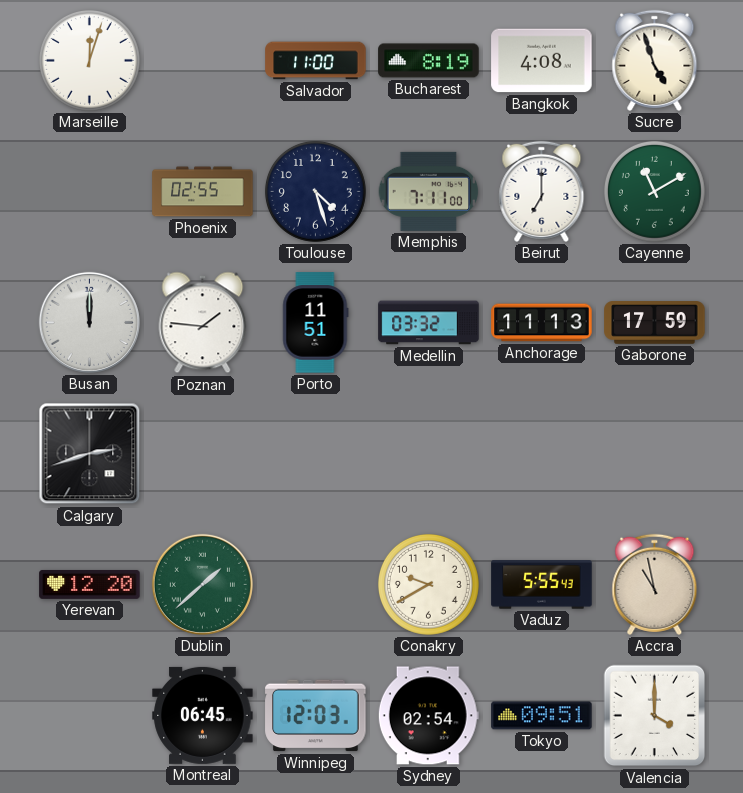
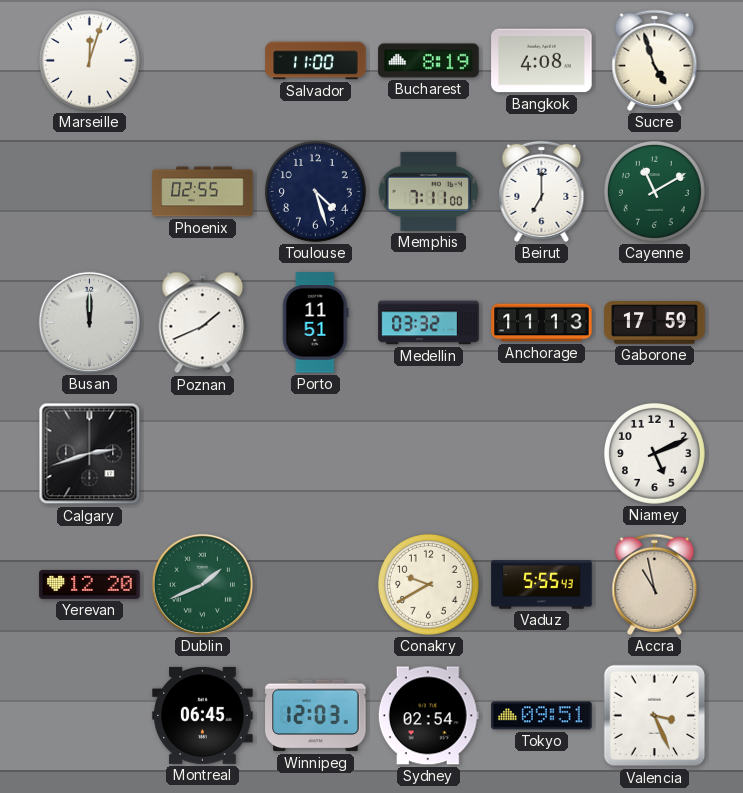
Poznan: 1:46 -> 1:41
Niamey: none -> 5:11
Dublin: 1:38 -> 1:41
Valencia: 4:00 -> 3:26
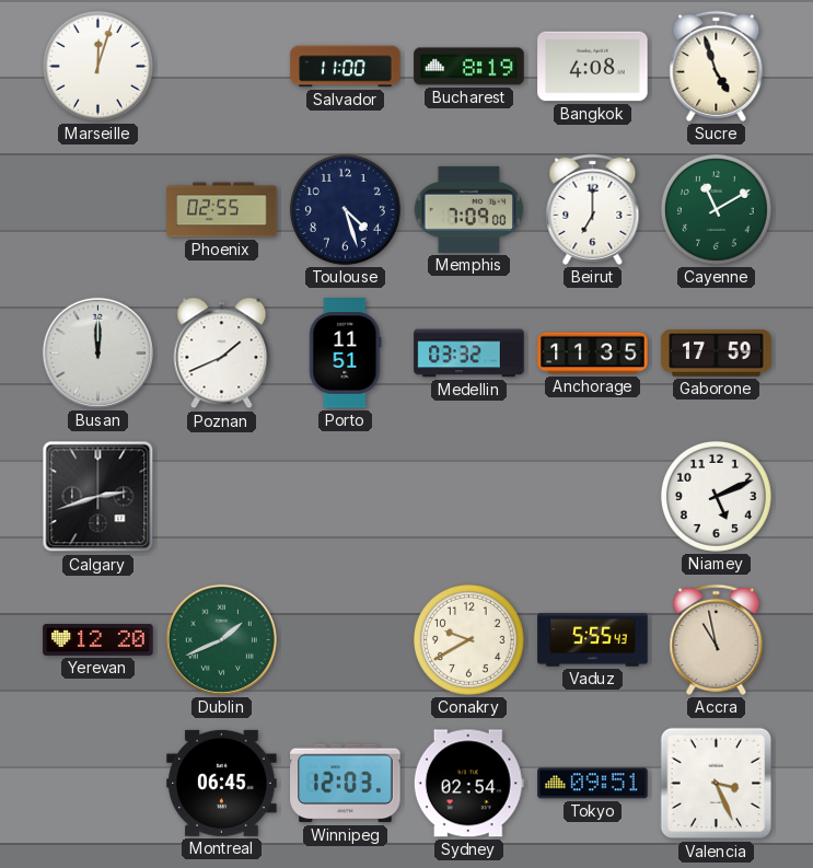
Memphis: 7:11 -> 7:09
Anchorage: 11:13 -> 11:35
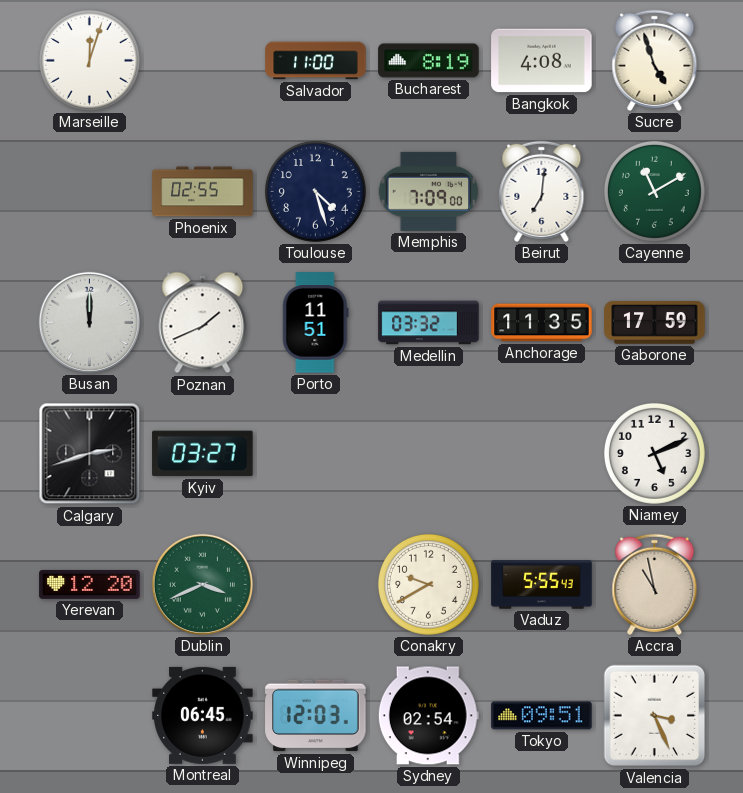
Beirut: 7:00 -> 7:01
Kyiv: none -> 03:27
Dublin: 1:41 -> 3:41
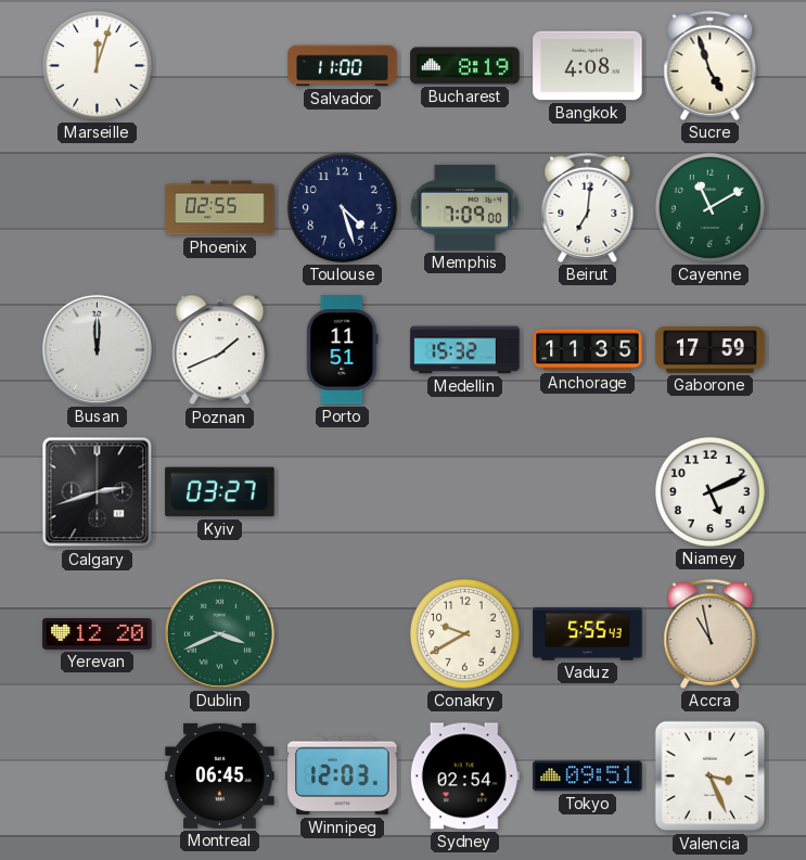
Medellin: 03:32 -> 15:32
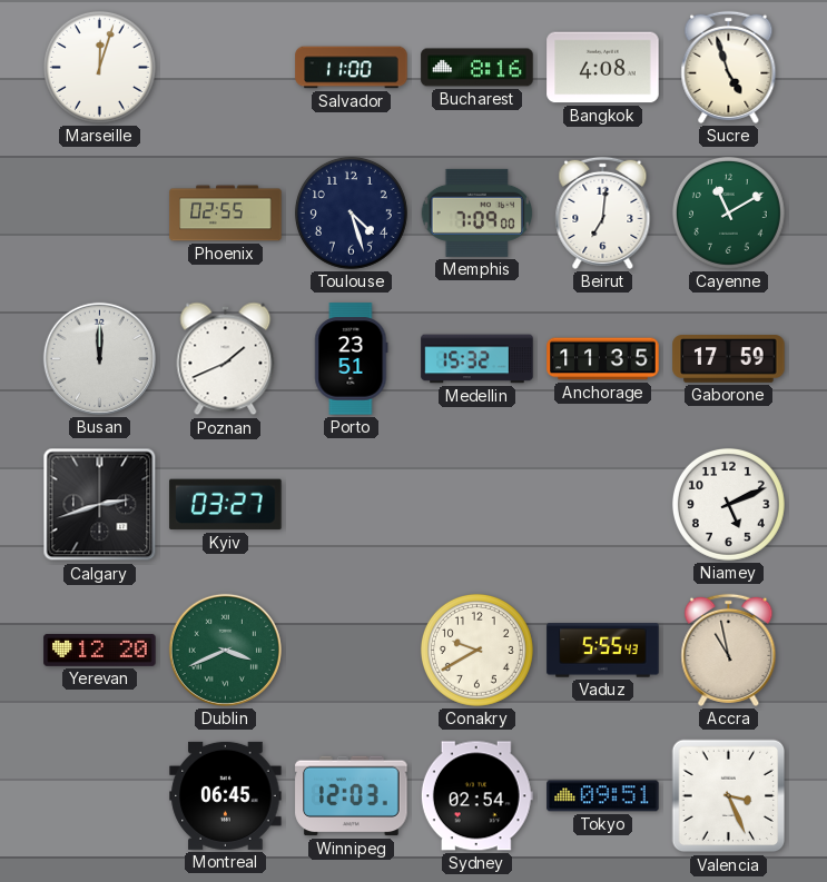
Bucharest: 8:19 -> 8:16
Porto: 11:51 -> 23:51
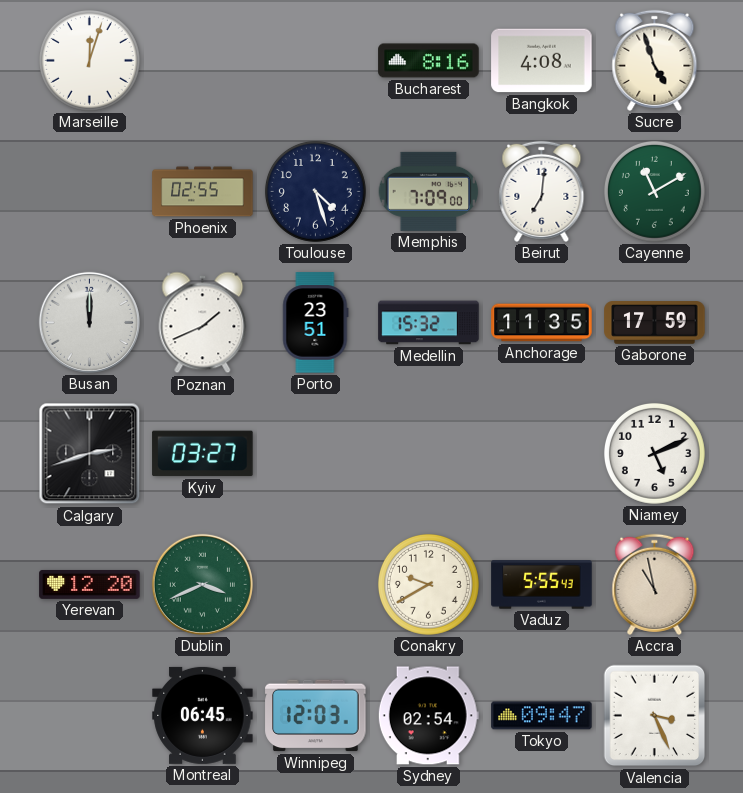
Salvador: 11:00 -> none
Tokyo: 09:51 -> 09:47
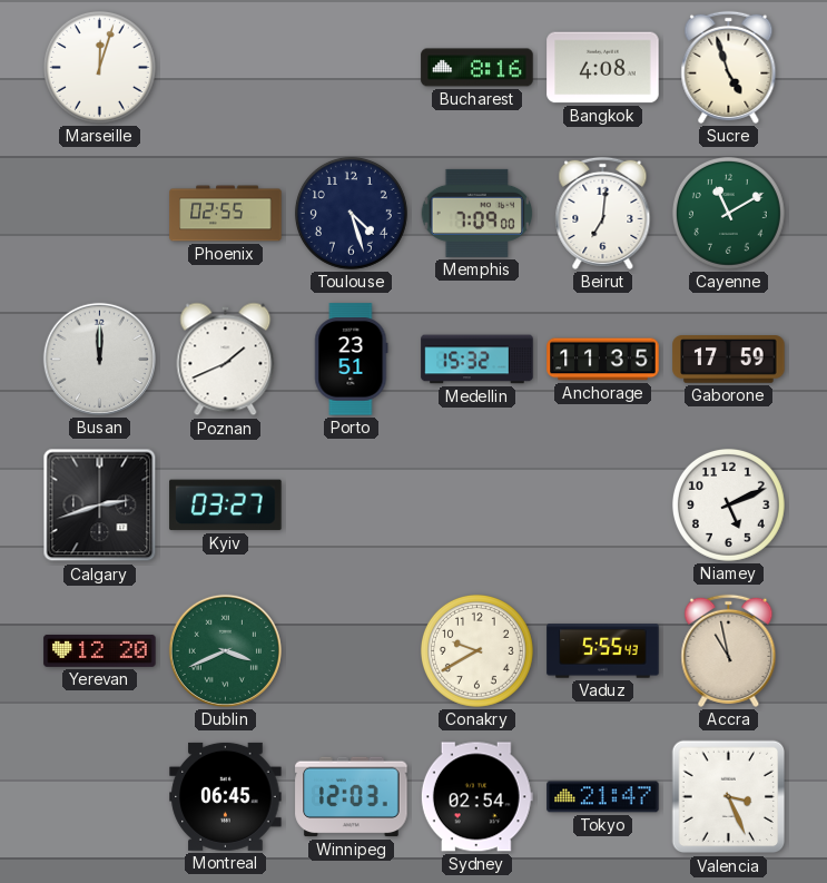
Tokyo: 09:47 -> 21:47
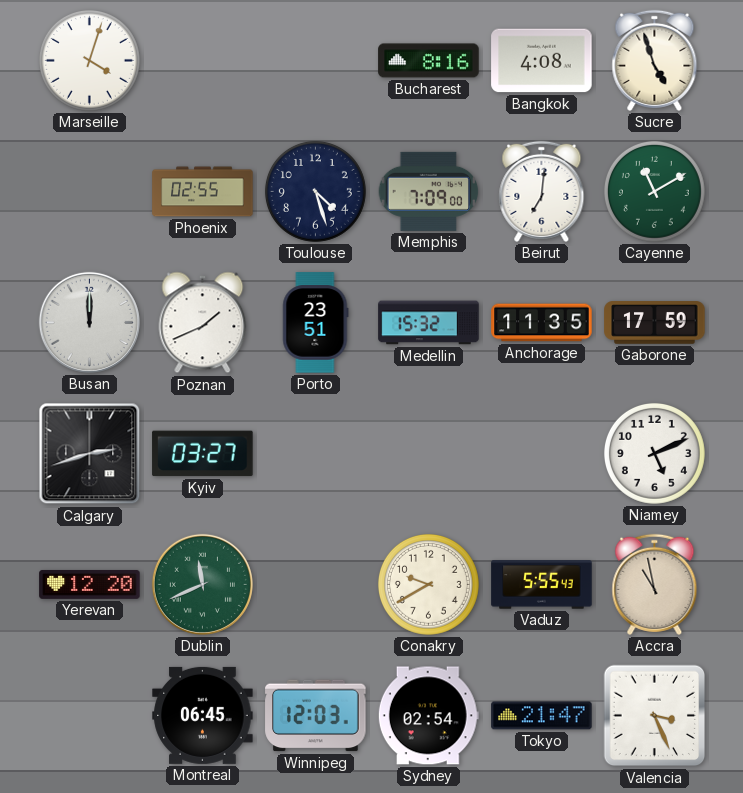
Marseille: 12:03 -> 4:03
Dublin: 3:41 -> 11:41
